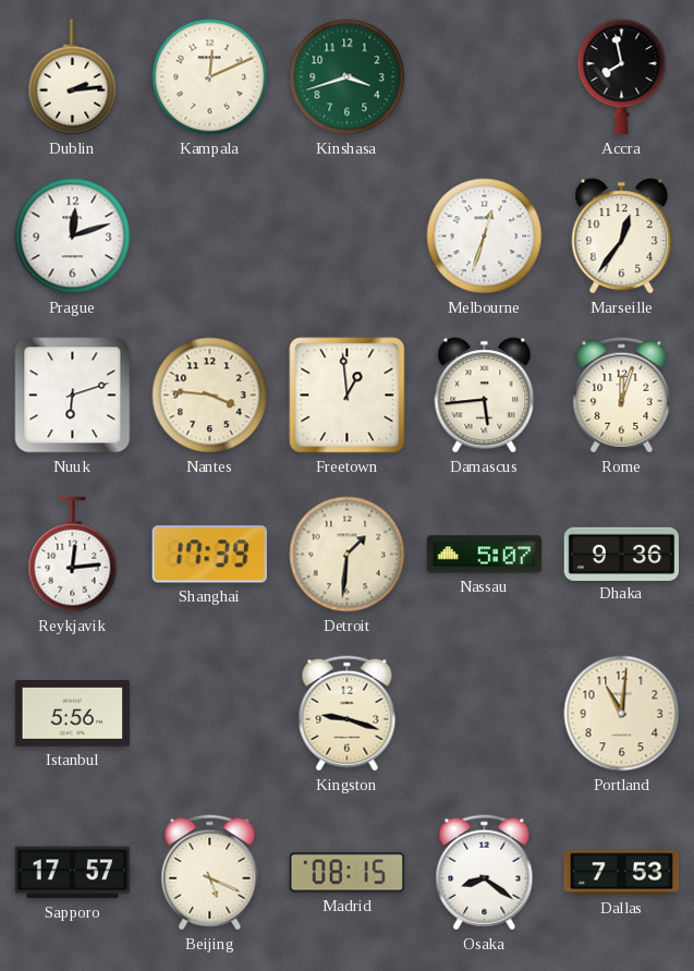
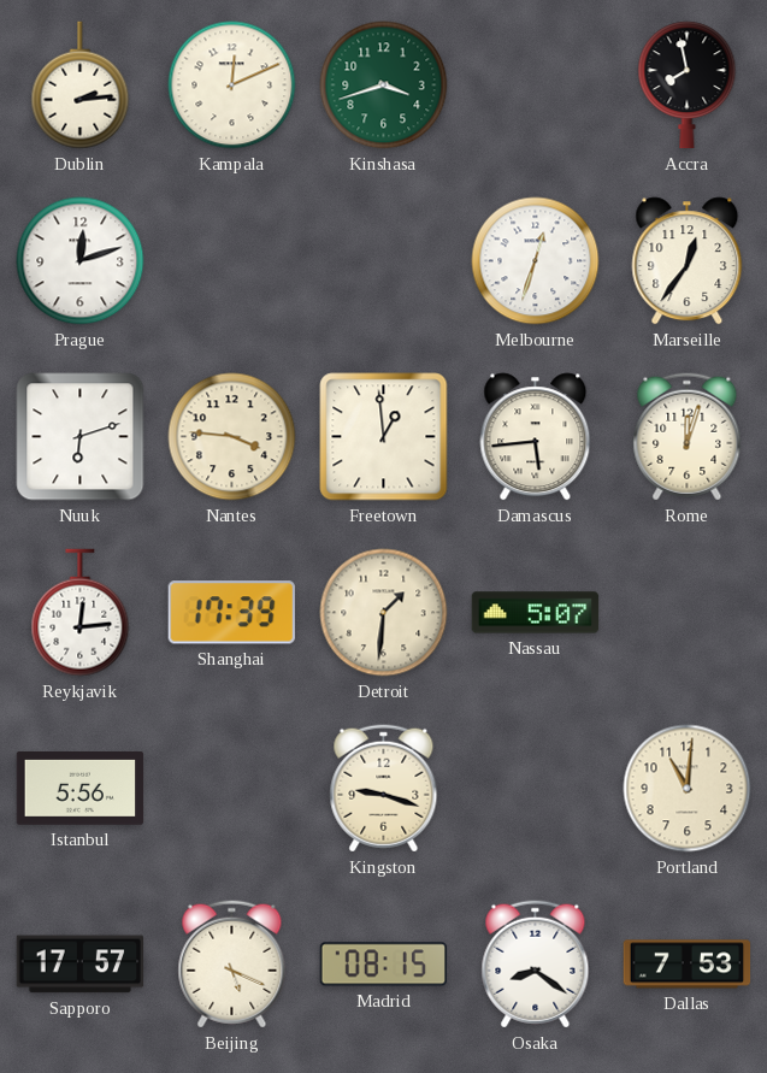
Dhaka: 9:36 -> none
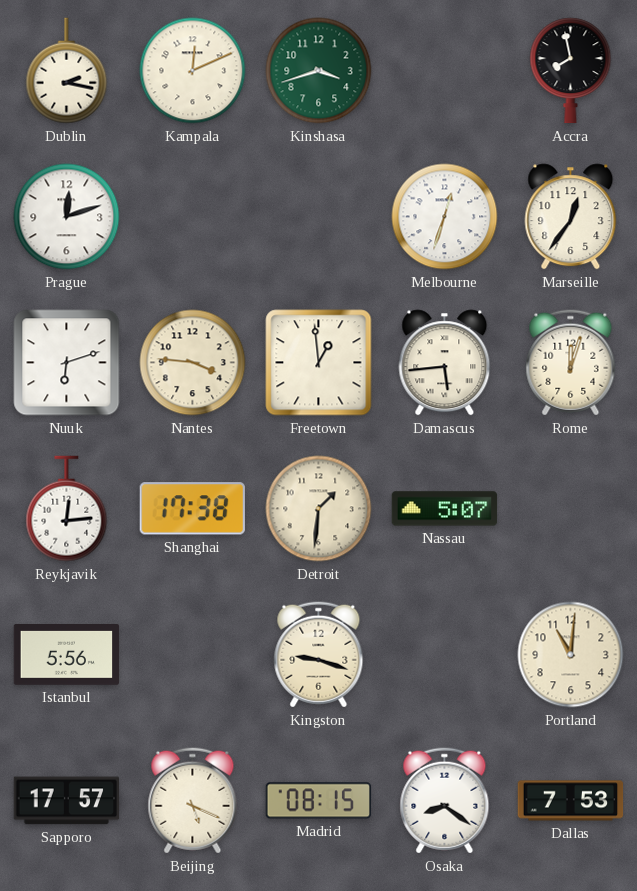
Dublin: 2:14 -> 2:17
Shanghai: 17:39 -> 17:38
